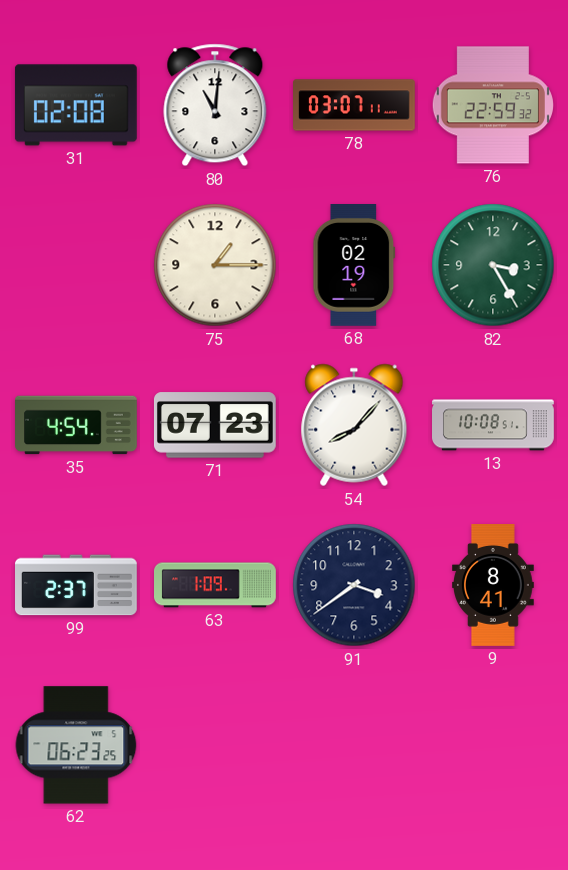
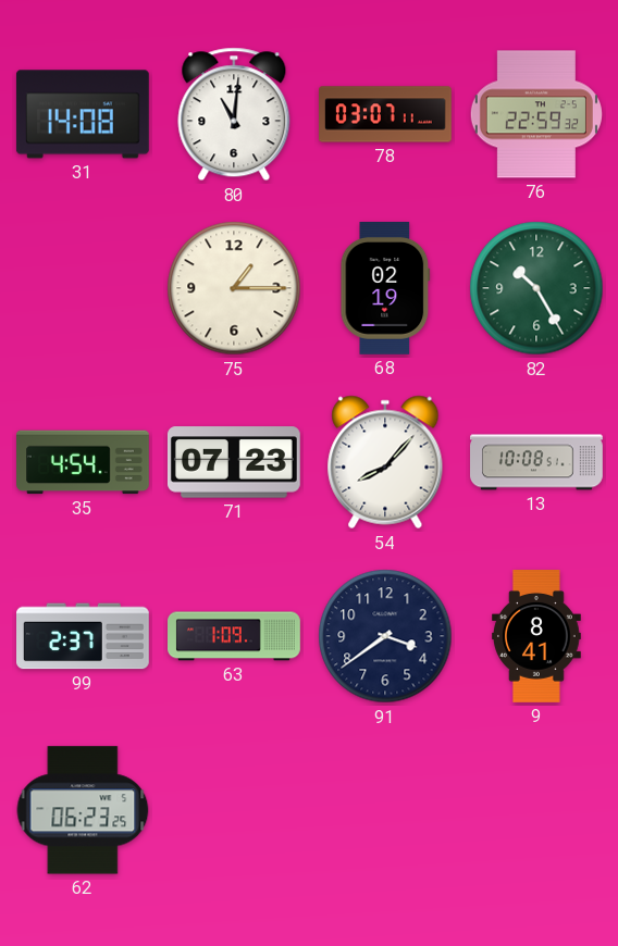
31: 02:08 -> 14:08
82: 3:25 -> 10:25
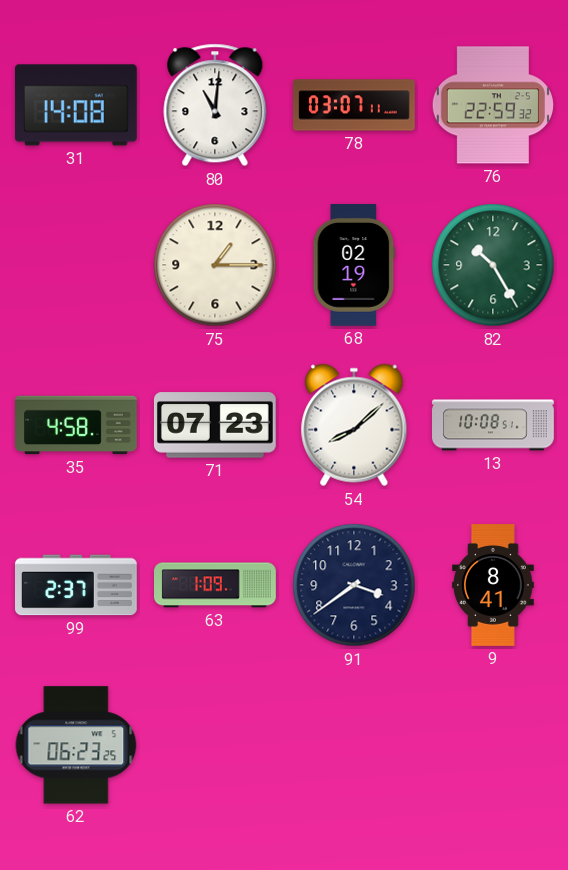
35: 4:54 -> 4:58
54: 8:07 -> 8:08
